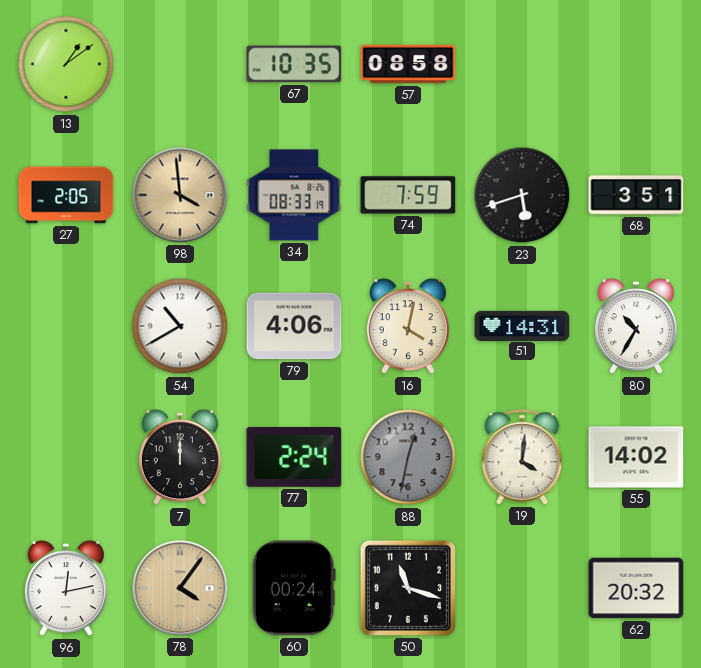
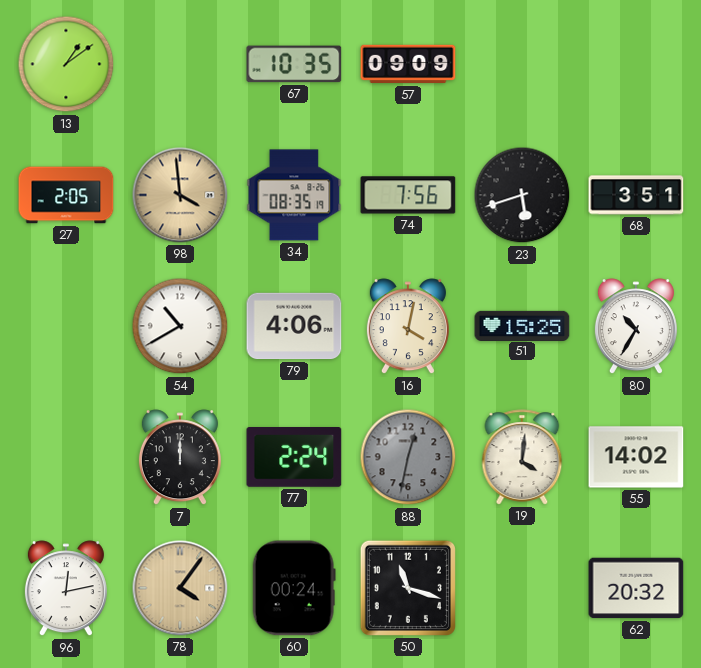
57: 08:58 -> 09:09
34: 08:33 -> 08:35
74: 7:59 -> 7:56
51: 14:31 -> 15:25
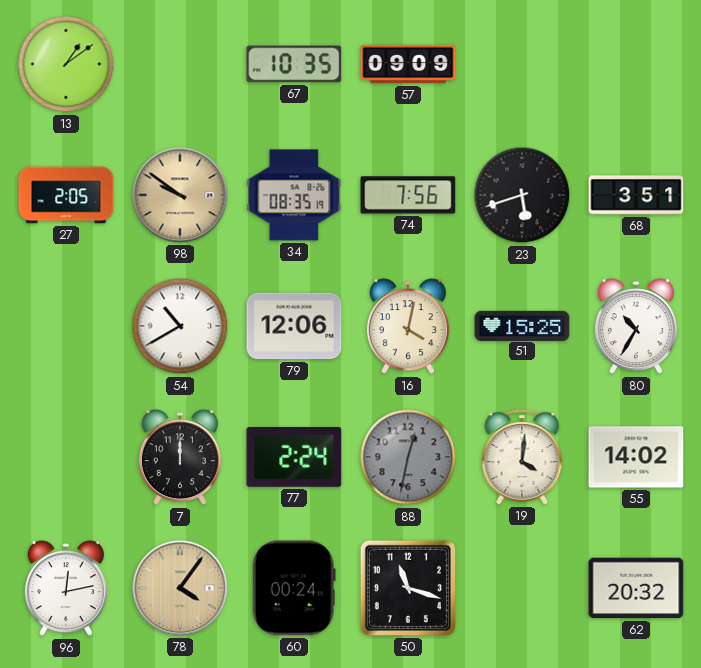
98: 3:59 -> 9:51
79: 4:06 -> 12:06
